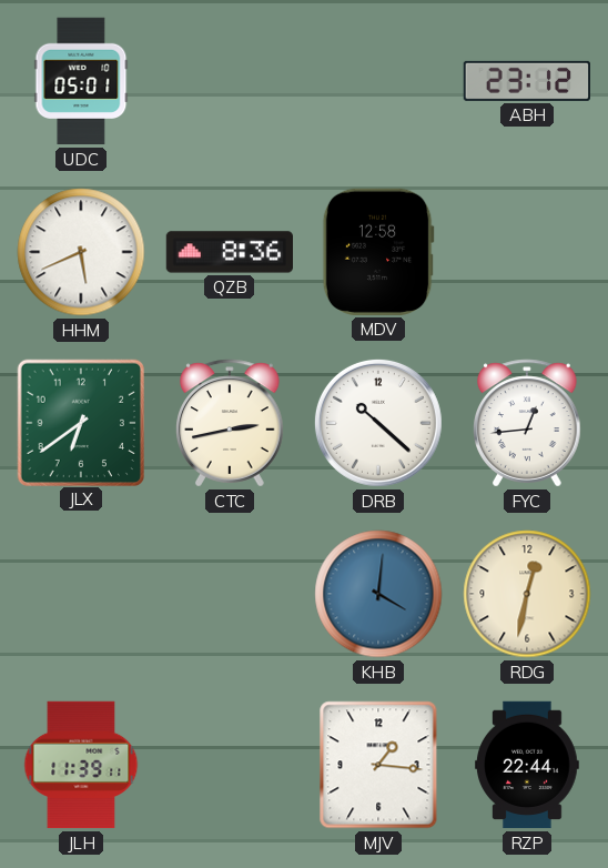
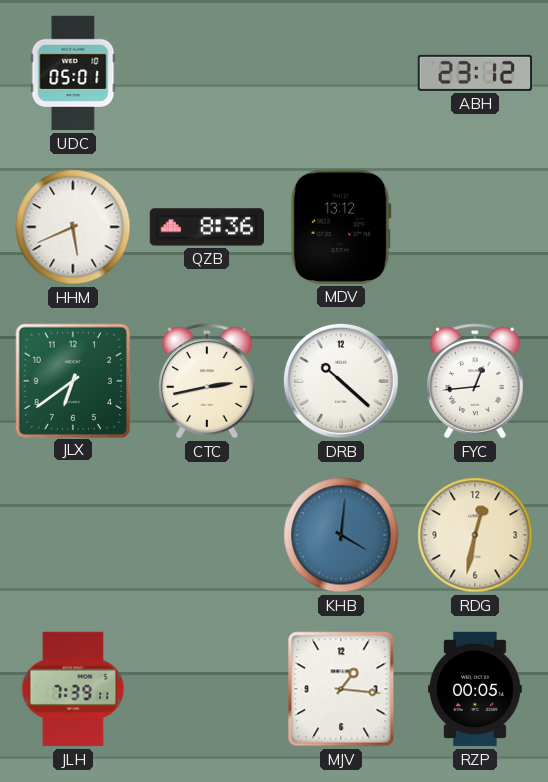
MDV: 12:58 -> 13:12
JLH: 11:39 -> 7:39
RZP: 22:44 -> 00:05
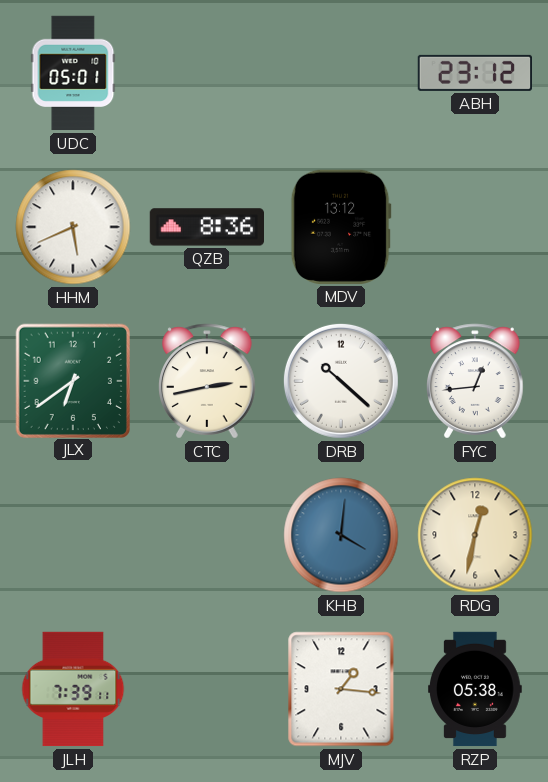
RZP: 00:05 -> 05:38
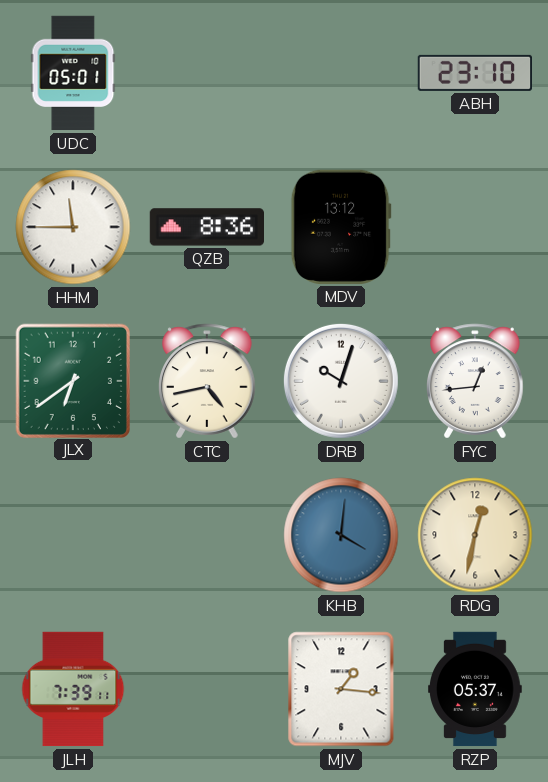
ABH: 23:12 -> 23:10
HHM: 5:41 -> 11:45
CTC: 2:43 -> 4:43
DRB: 10:22 -> 10:03
RZP: 05:38 -> 05:37
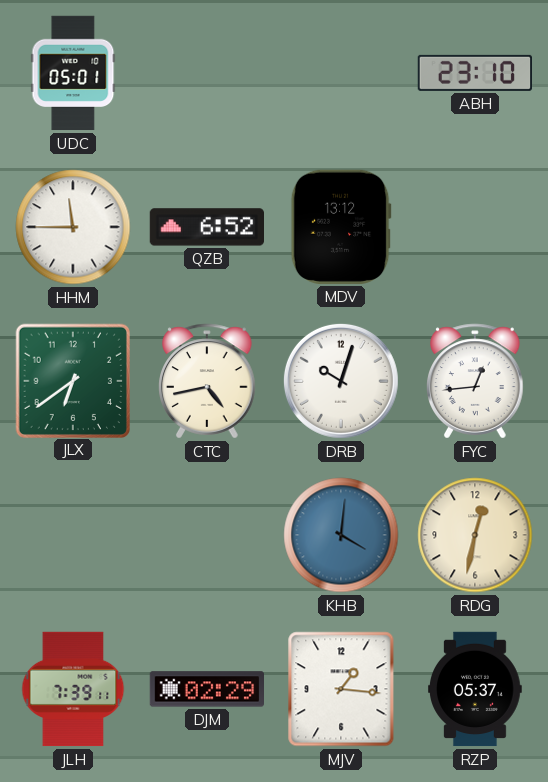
QZB: 8:36 -> 6:52
DJM: none -> 02:29
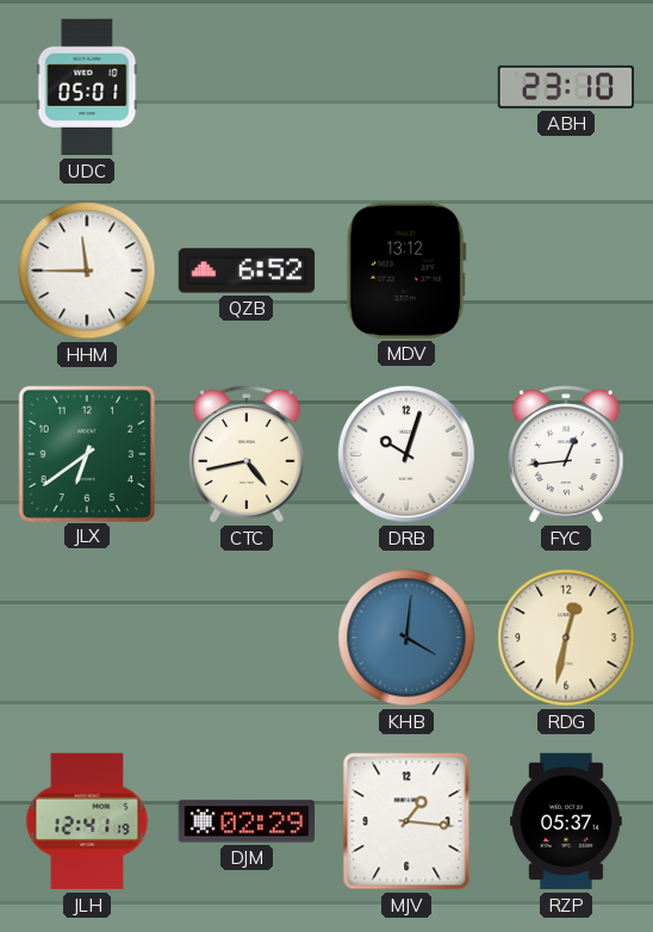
JLH: 7:39 -> 12:41
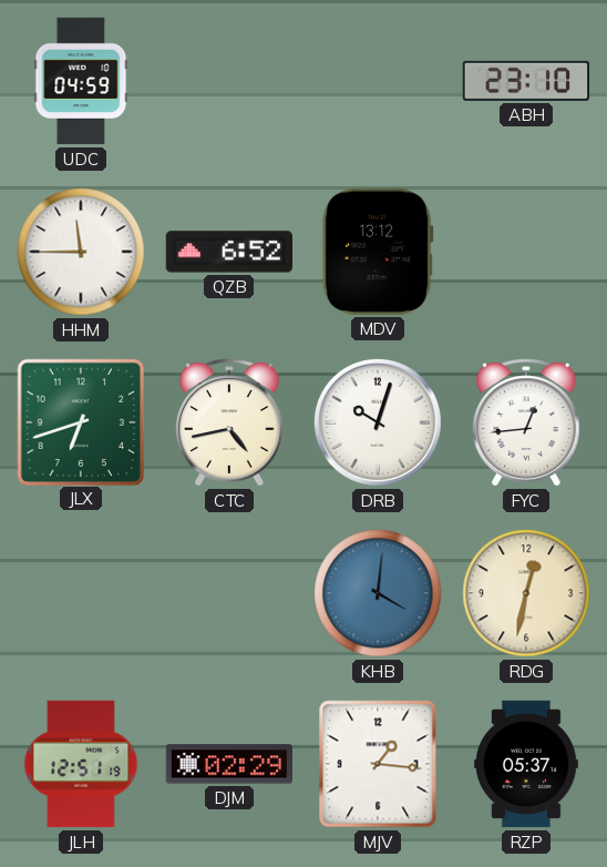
UDC: 05:01 -> 04:59
JLX: 6:39 -> 6:42
JLH: 12:41 -> 12:51
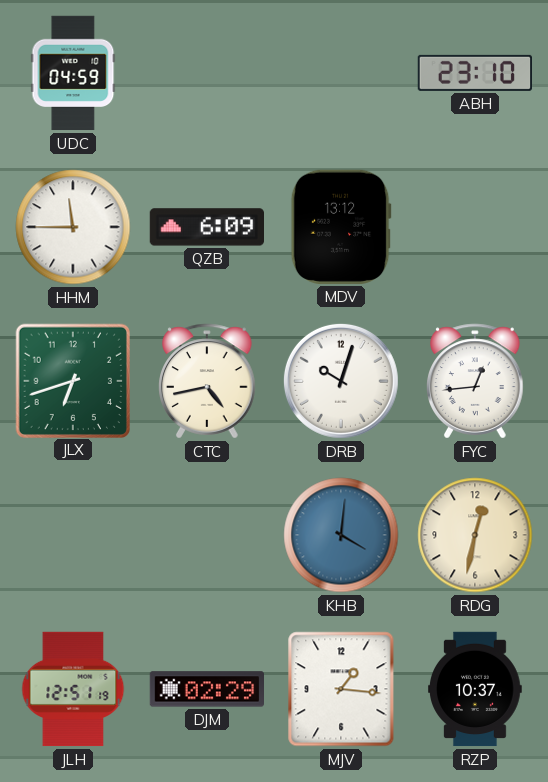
QZB: 6:52 -> 6:09
RZP: 05:37 -> 10:37
